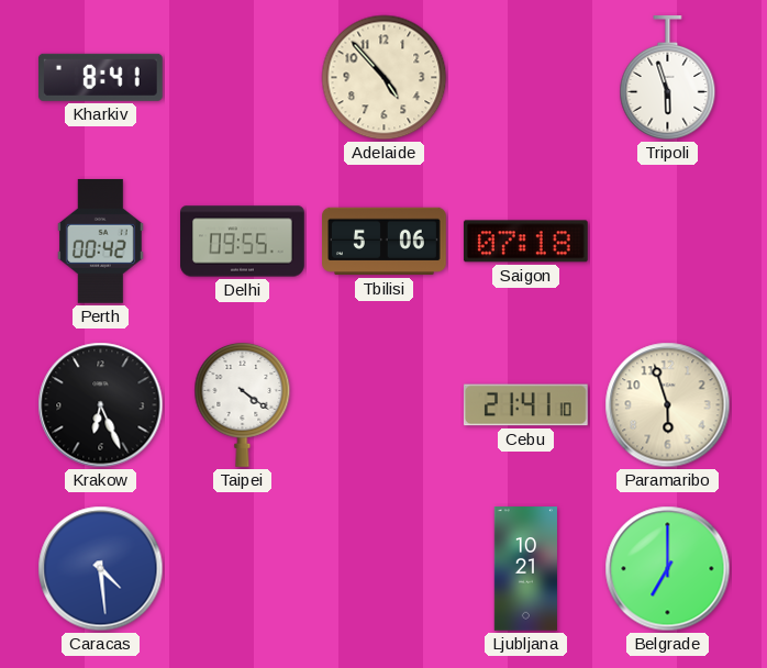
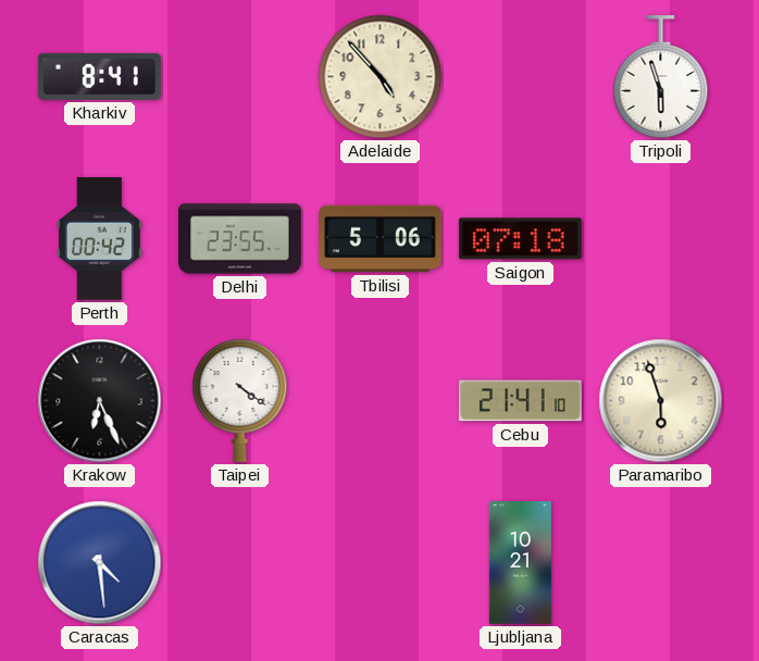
Delhi: 09:55 -> 23:55
Belgrade: 7:00 -> none
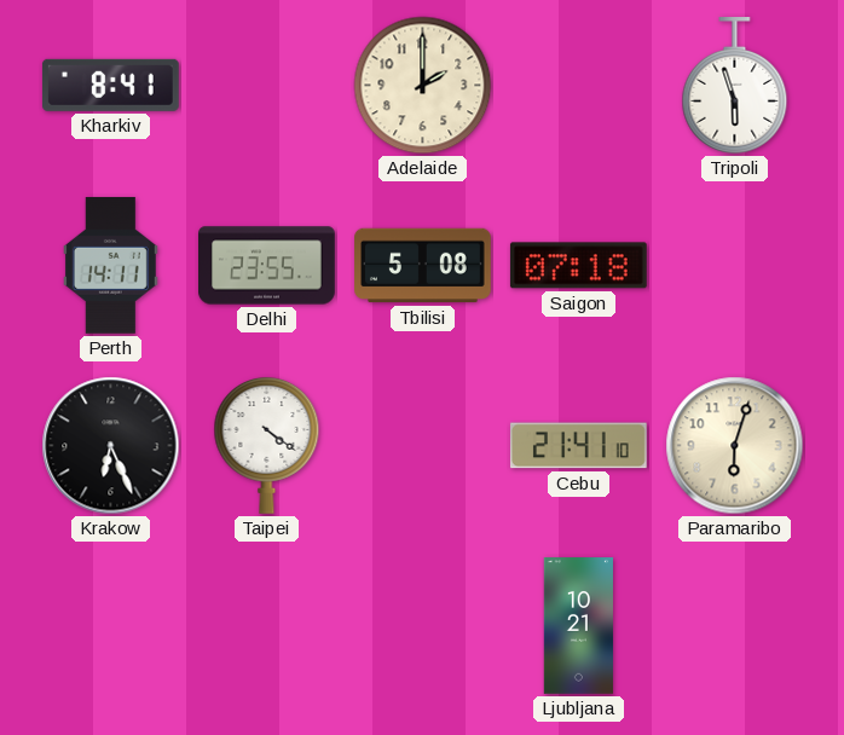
Adelaide: 4:53 -> 2:00
Perth: 00:42 -> 14:11
Tbilisi: 5:06 -> 5:08
Paramaribo: 5:57 -> 6:03
Caracas: 4:29 -> none
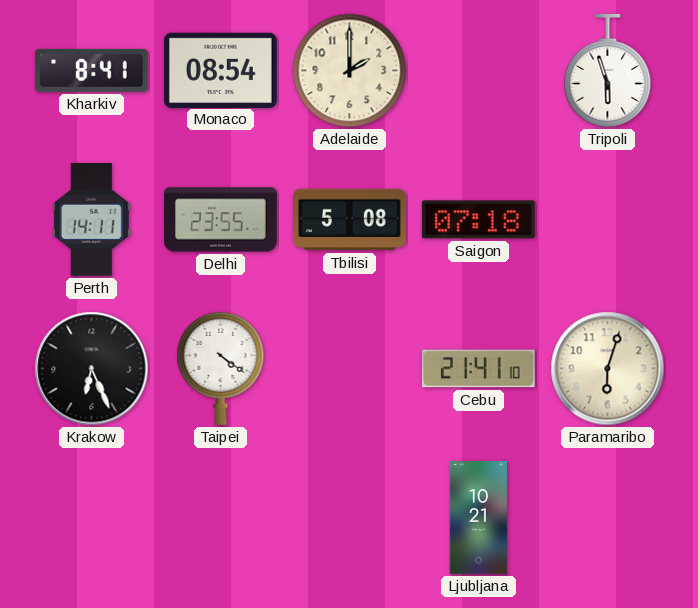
Monaco: none -> 08:54
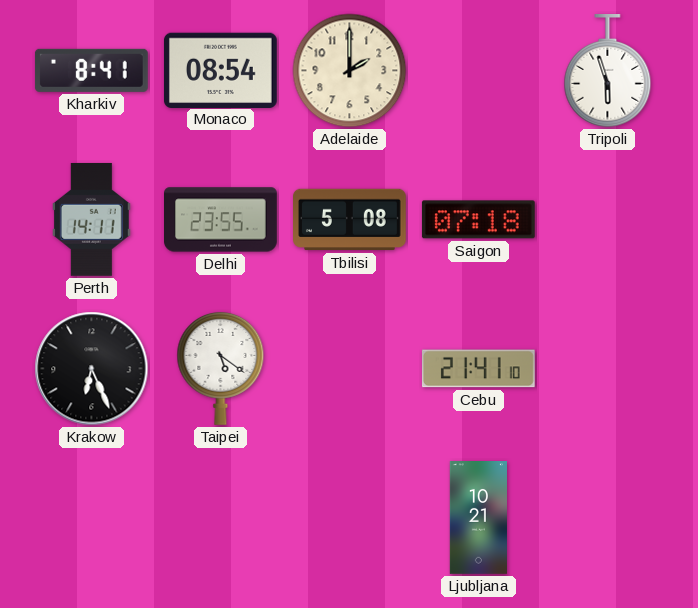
Taipei: 4:21 -> 5:21
Paramaribo: 6:03 -> none
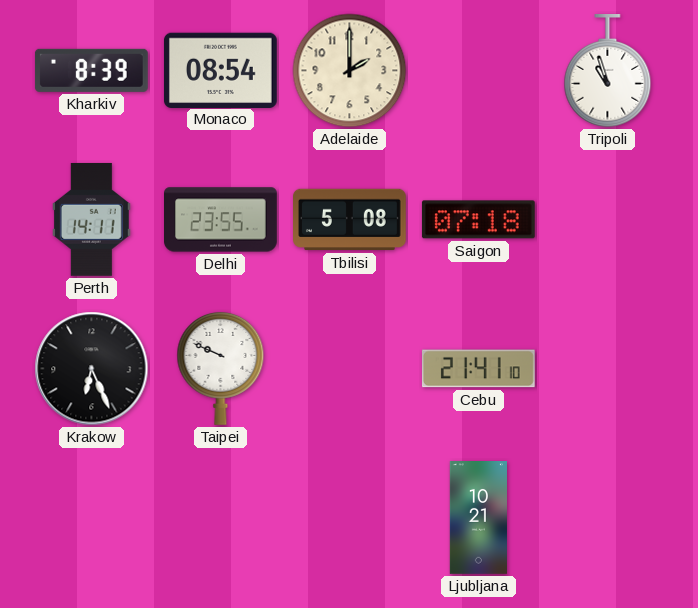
Kharkiv: 8:41 -> 8:39
Tripoli: 5:57 -> 10:57
Taipei: 5:21 -> 9:49
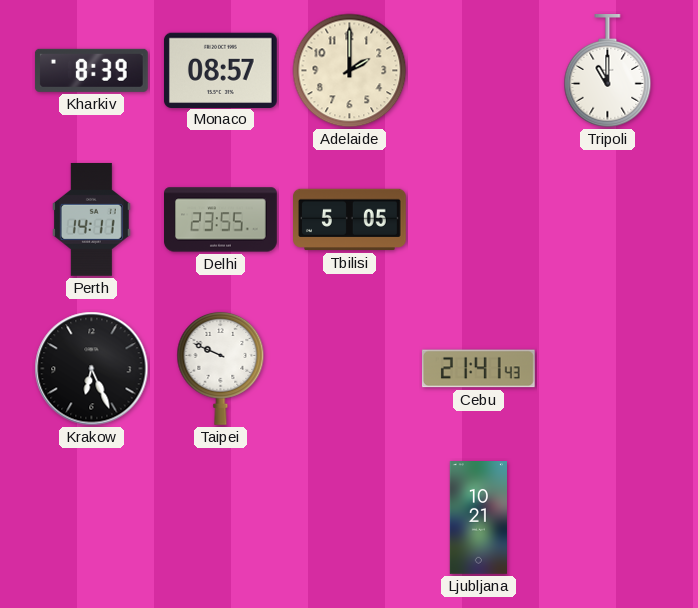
Monaco: 08:54 -> 08:57
Tripoli: 10:57 -> 11:00
Tbilisi: 5:08 -> 5:05
Saigon: 07:18 -> none
Cebu: 21:41:10 -> 21:41:43
